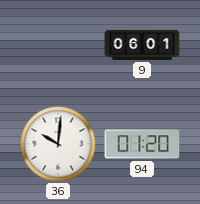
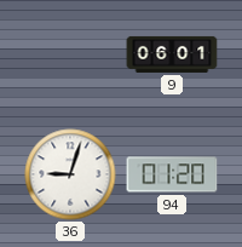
36: 10:01 -> 9:03
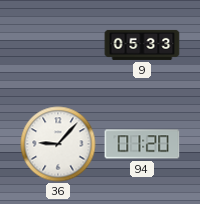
9: 06:01 -> 05:33
36: 9:03 -> 9:07
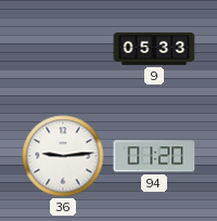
36: 9:07 -> 9:14
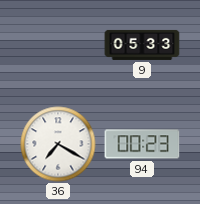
36: 9:14 -> 7:20
94: 01:20 -> 00:23
